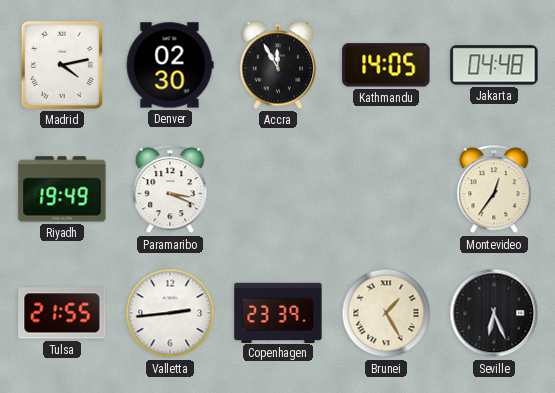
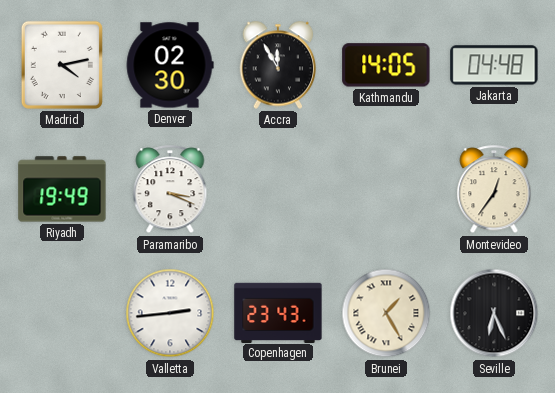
Tulsa: 21:55 -> none
Copenhagen: 23:39 -> 23:43
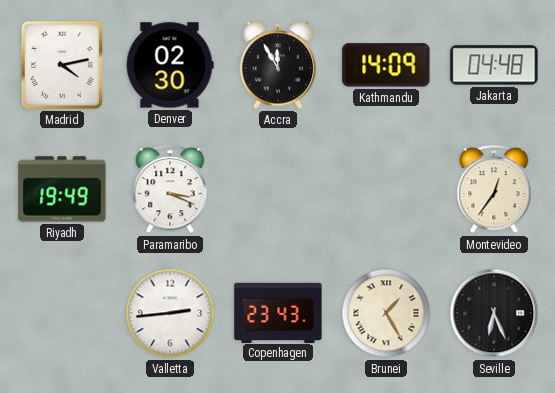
Kathmandu: 14:05 -> 14:09
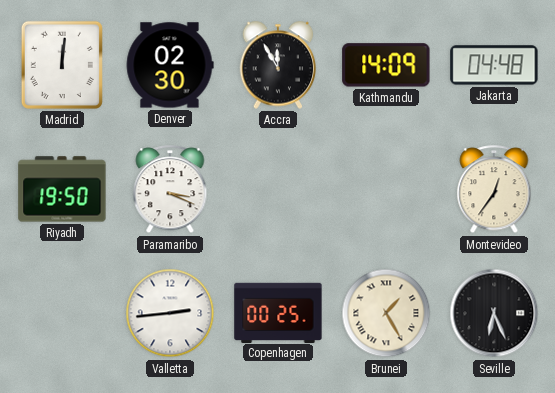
Madrid: 4:13 -> 12:01
Riyadh: 19:49 -> 19:50
Copenhagen: 23:43 -> 00:25
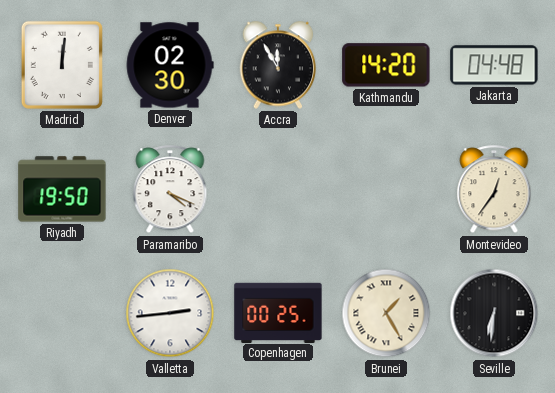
Kathmandu: 14:09 -> 14:20
Paramaribo: 3:19 -> 4:19
Seville: 6:26 -> 6:31
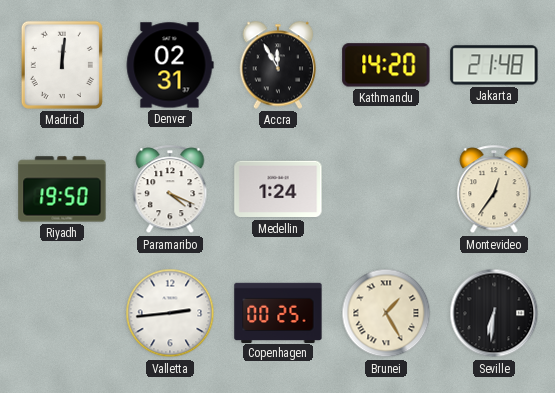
Denver: 02:30 -> 02:31
Jakarta: 04:48 -> 21:48
Medellin: none -> 1:24
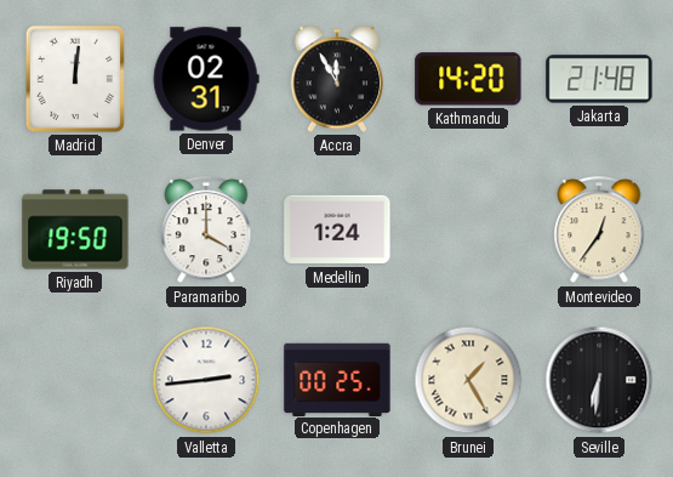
Paramaribo: 4:19 -> 4:00
